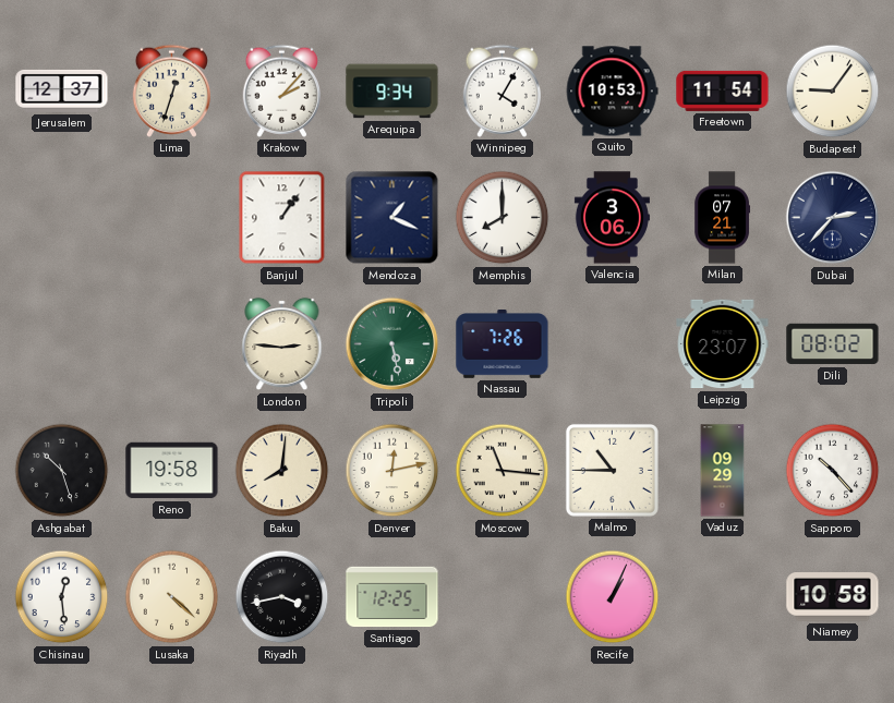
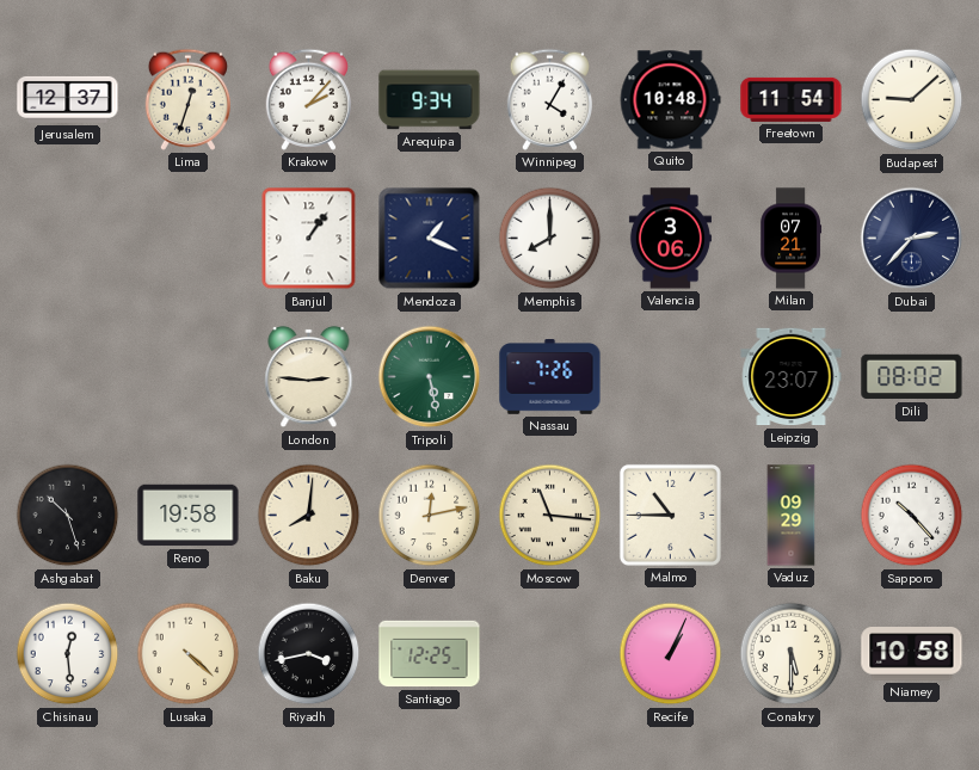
Quito: 10:53 -> 10:48
Budapest: 9:06 -> 9:08
Conakry: none -> 5:30
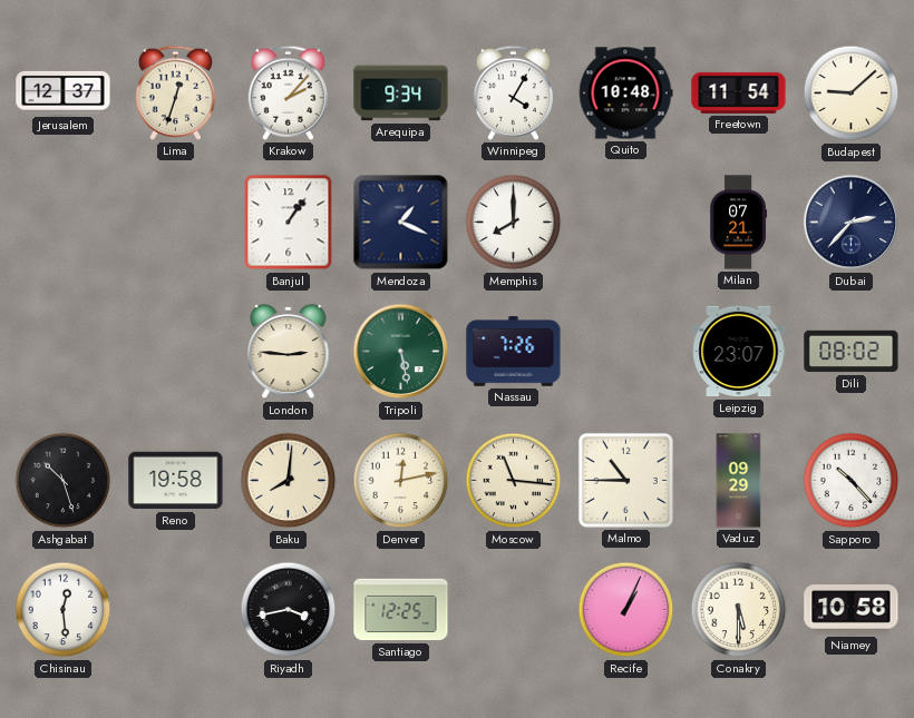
Valencia: 3:06 -> none
Lusaka: 4:22 -> none
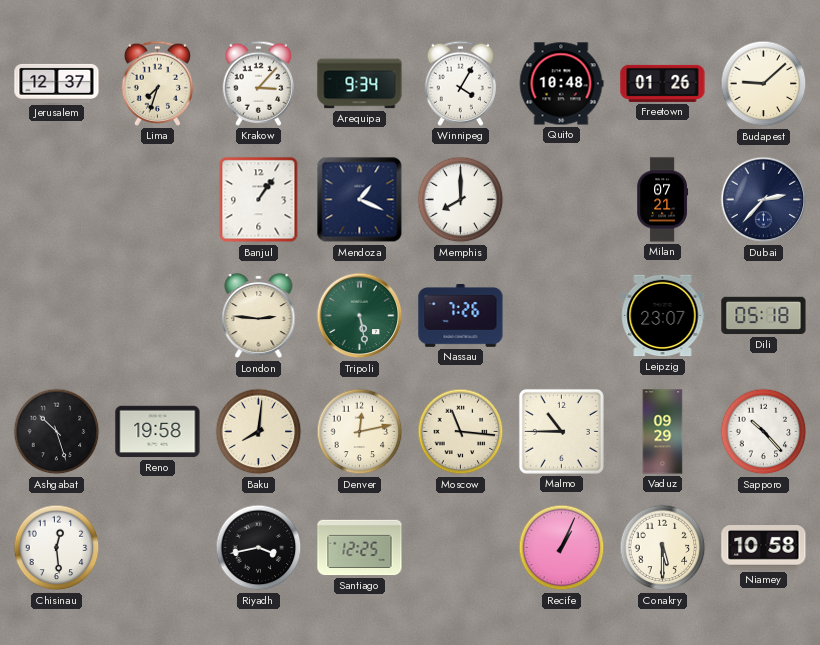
Lima: 12:33 -> 7:33
Krakow: 2:07 -> 3:07
Freetown: 11:54 -> 01:26
Dili: 08:02 -> 05:18
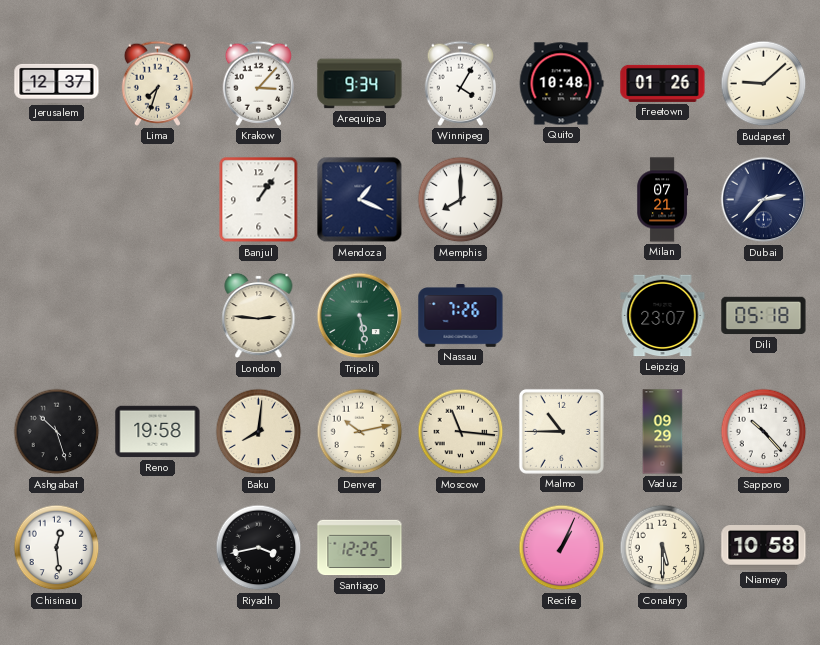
Denver: 12:13 -> 10:13
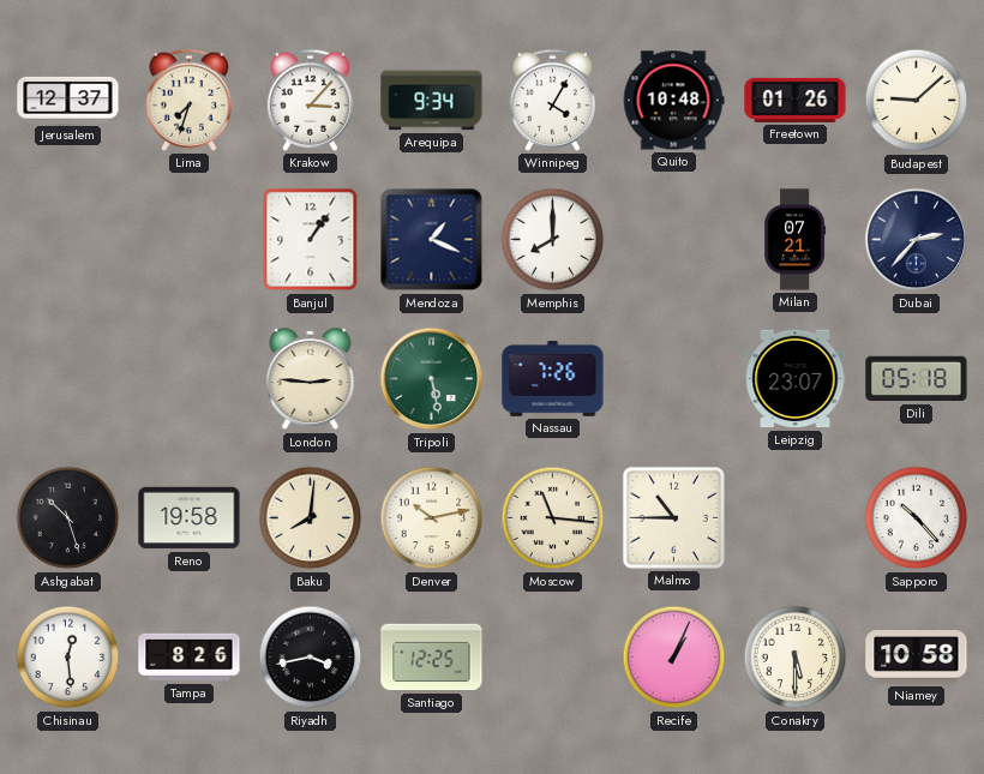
Vaduz: 09:29 -> none
Tampa: none -> 8:26
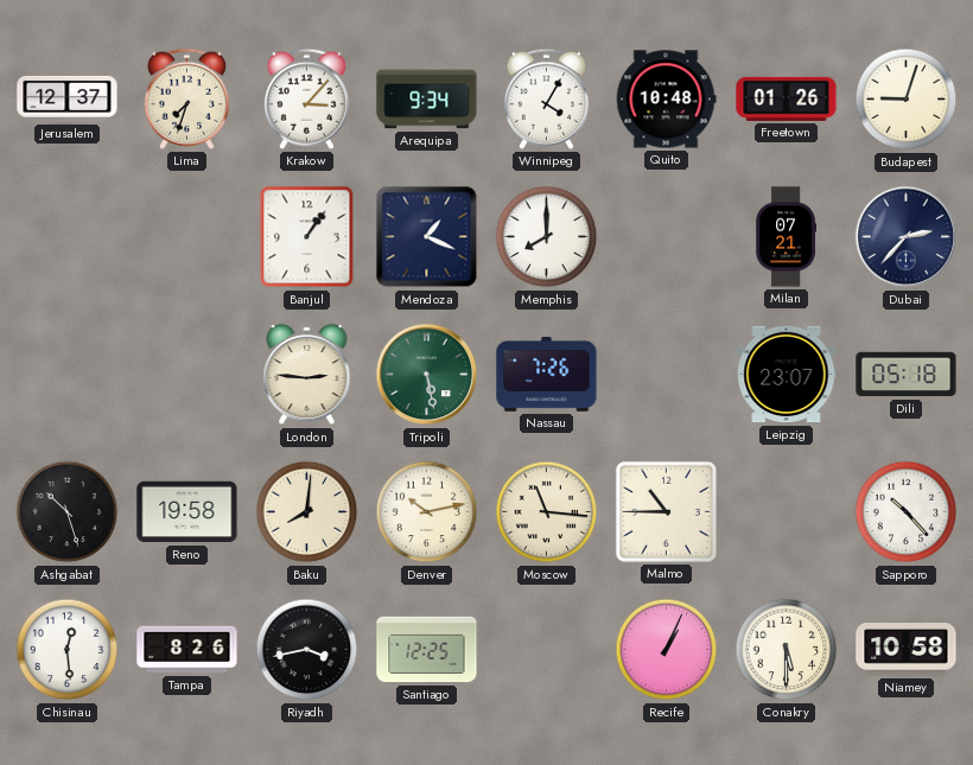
Budapest: 9:08 -> 9:03
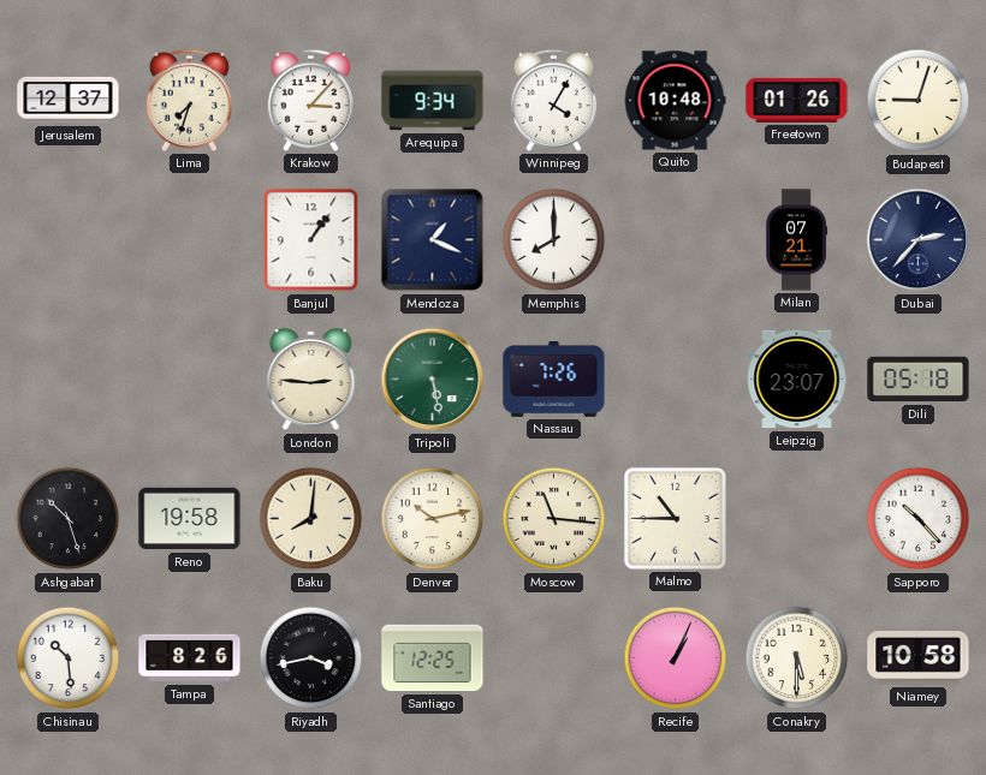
Chisinau: 12:29 -> 10:29
